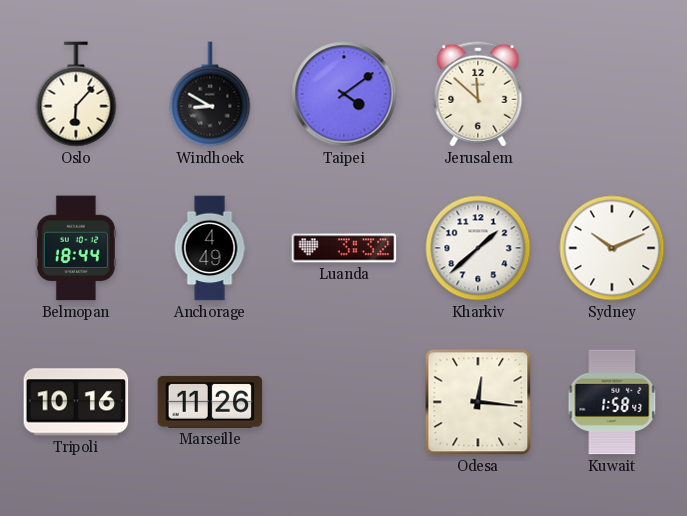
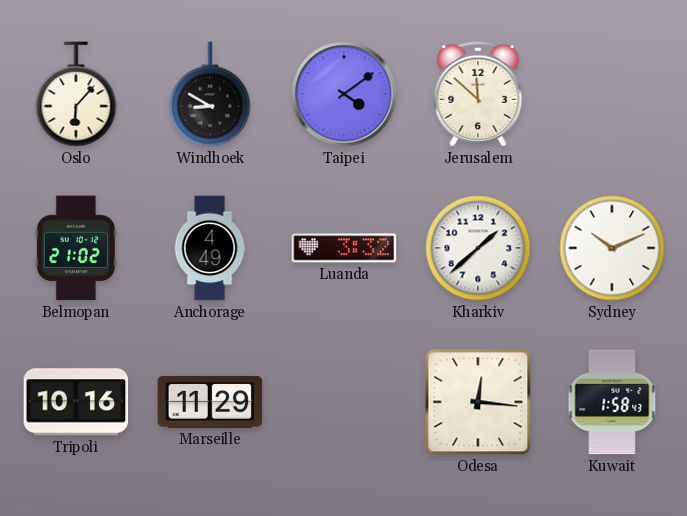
Belmopan: 18:44 -> 21:02
Marseille: 11:26 -> 11:29
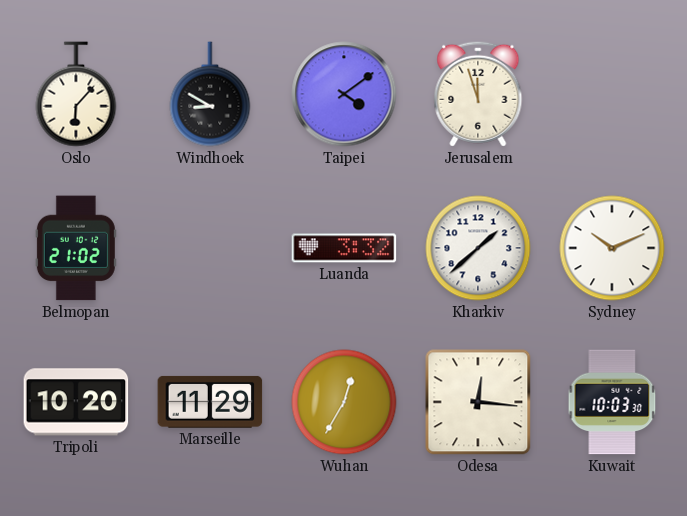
Jerusalem: 11:52 -> 11:57
Anchorage: 4:49 -> none
Tripoli: 10:16 -> 10:20
Wuhan: none -> 12:35
Kuwait: 1:58 -> 10:03
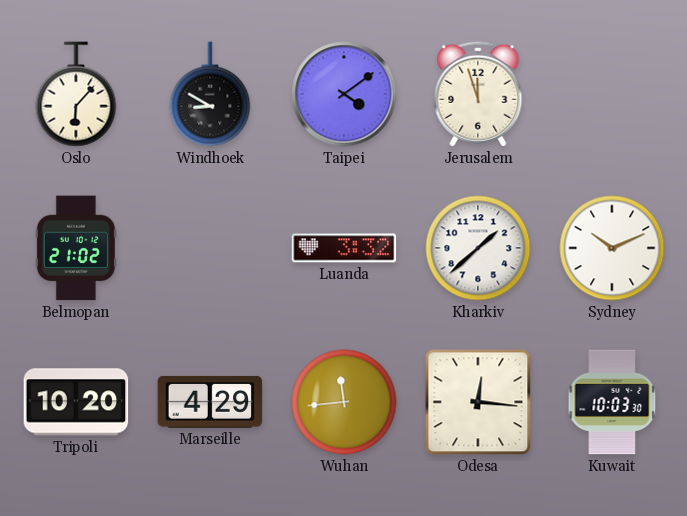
Marseille: 11:29 -> 4:29
Wuhan: 12:35 -> 11:44
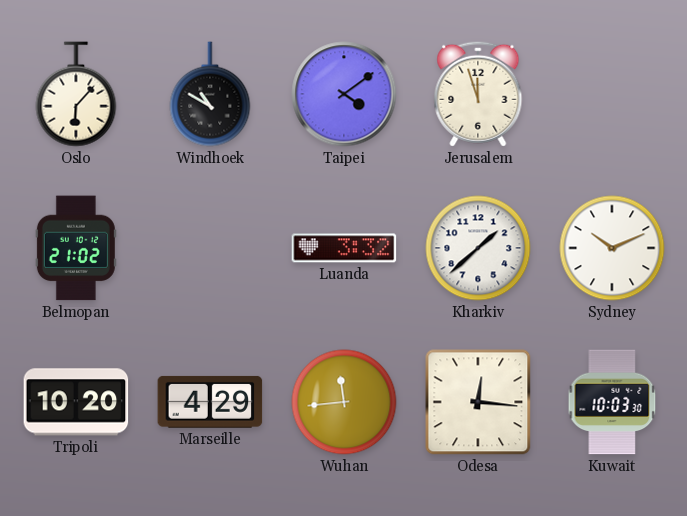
Windhoek: 8:50 -> 10:50
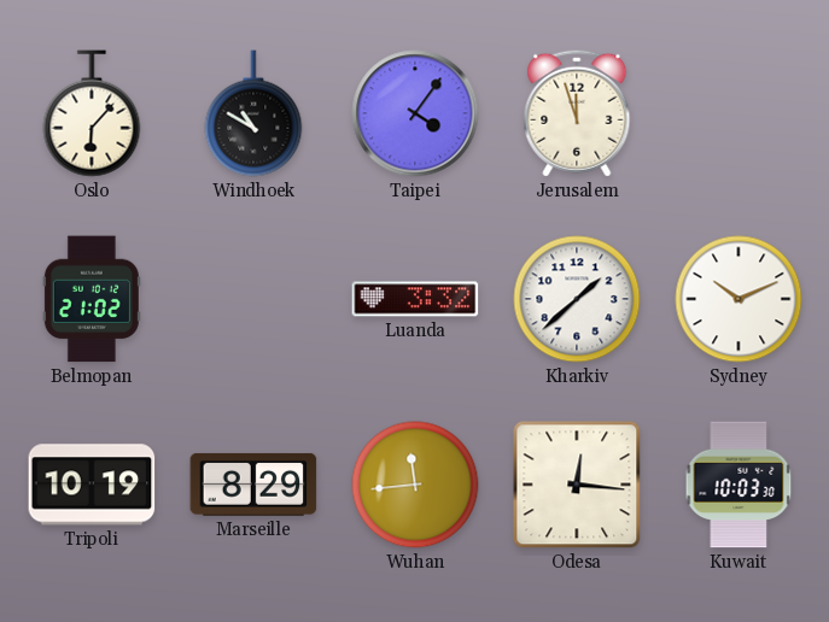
Taipei: 4:09 -> 4:06
Tripoli: 10:20 -> 10:19
Marseille: 4:29 -> 8:29
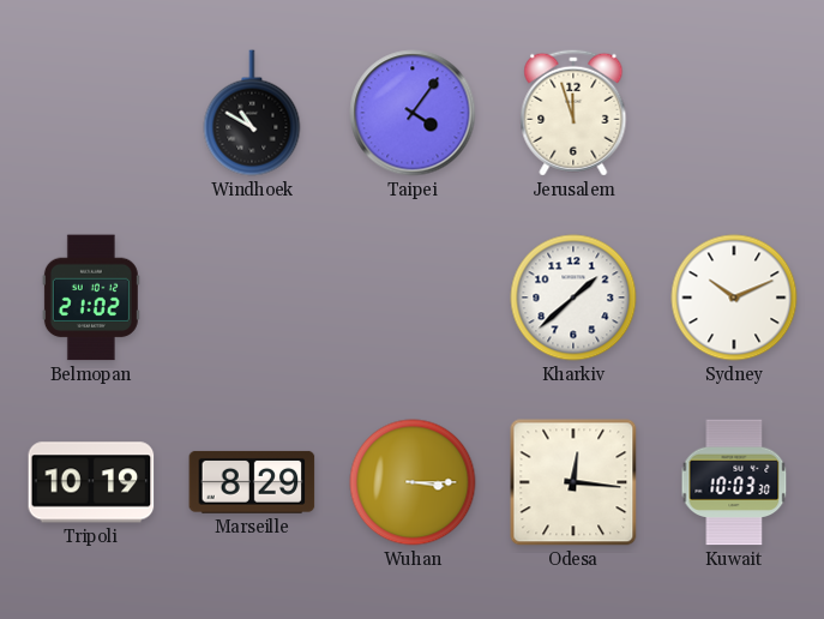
Oslo: 6:07 -> none
Luanda: 3:32 -> none
Wuhan: 11:44 -> 3:15
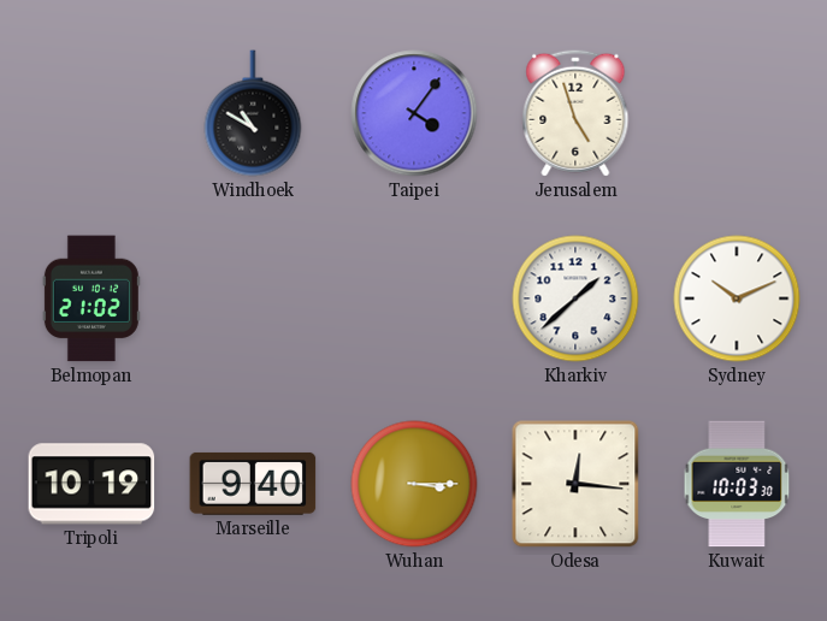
Jerusalem: 11:57 -> 4:57
Marseille: 8:29 -> 9:40
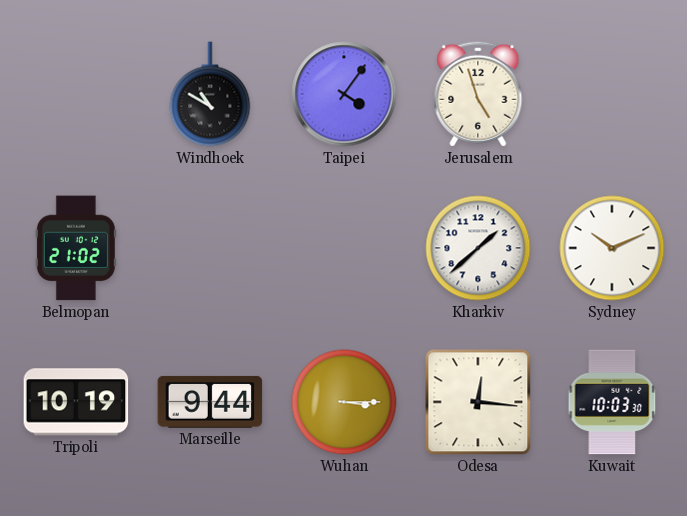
Marseille: 9:40 -> 9:44
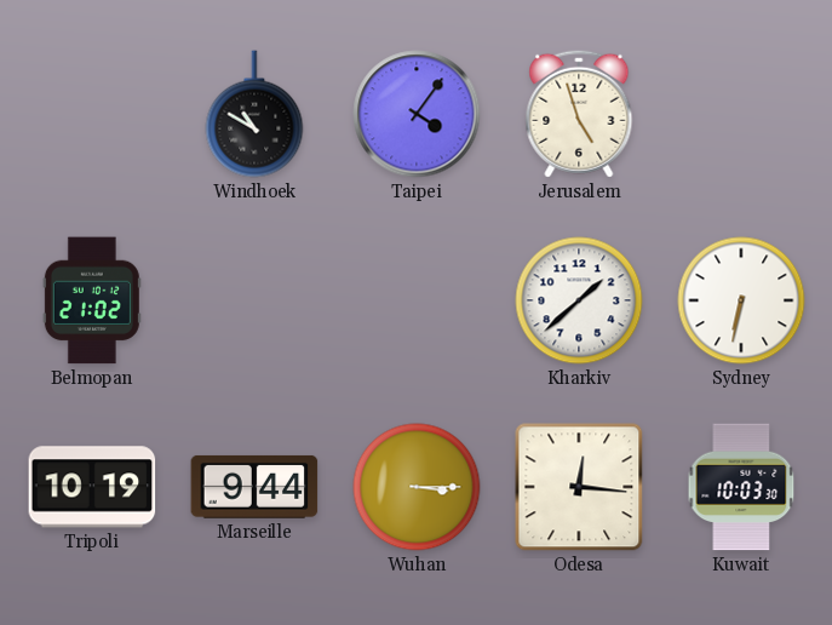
Sydney: 10:11 -> 6:32
